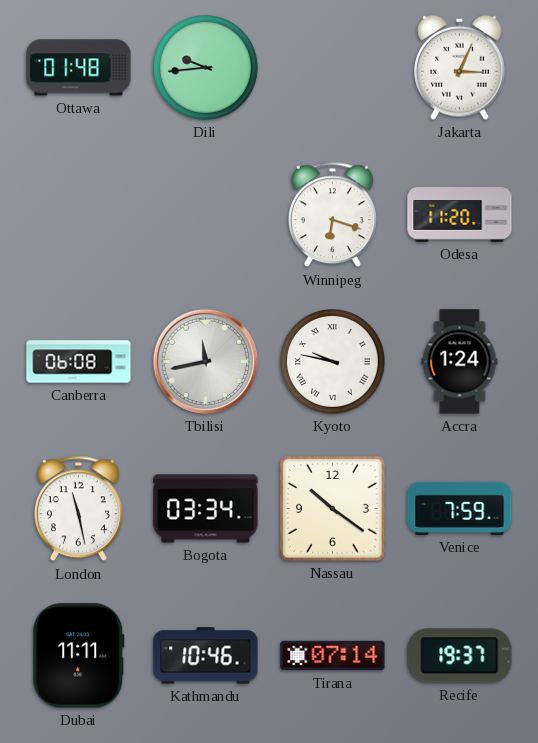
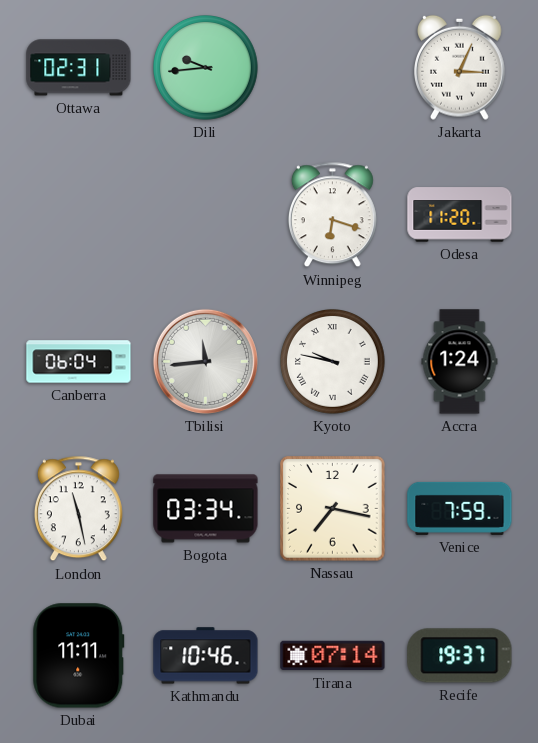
Ottawa: 01:48 -> 02:31
Canberra: 06:08 -> 06:04
Tbilisi: 11:43 -> 11:44
Nassau: 10:21 -> 7:17
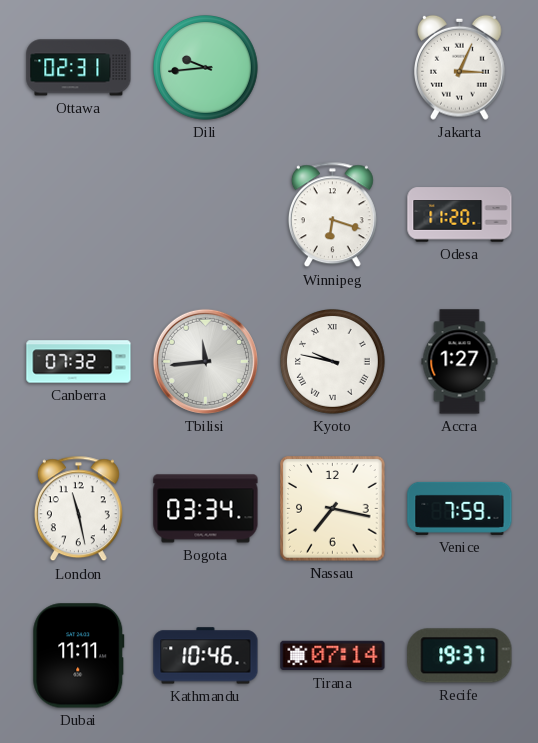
Canberra: 06:04 -> 07:32
Accra: 1:24 -> 1:27
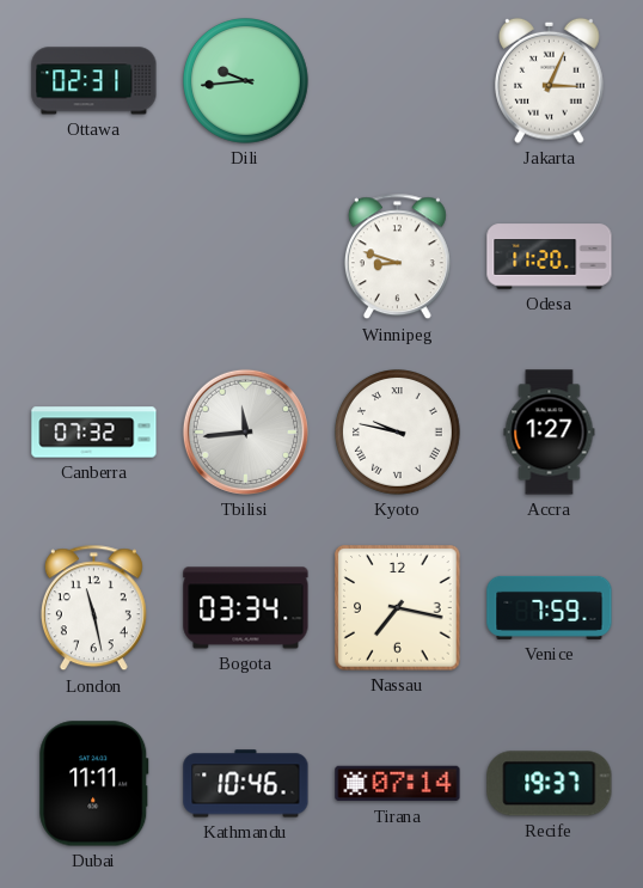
Winnipeg: 6:18 -> 8:48
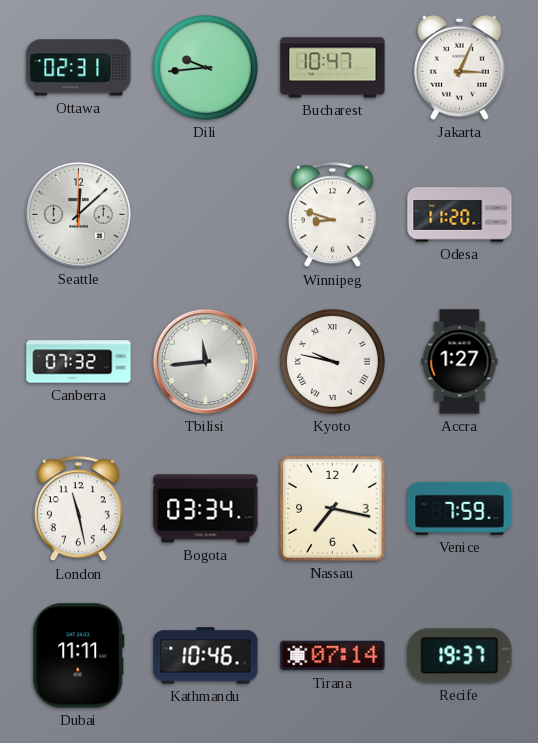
Bucharest: none -> 10:47
Seattle: none -> 12:08
